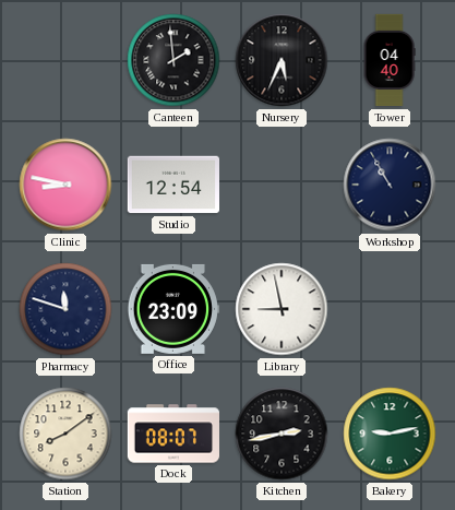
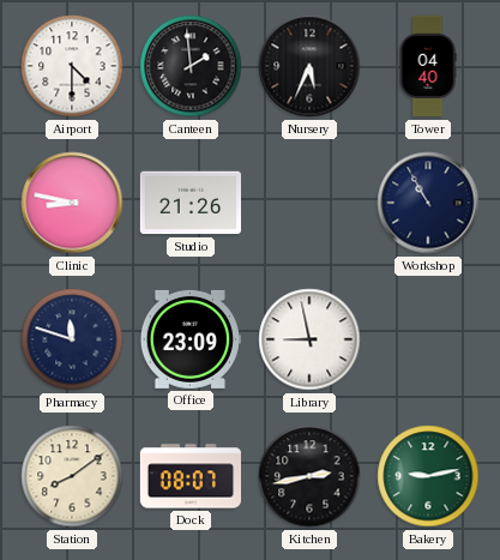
Airport: none -> 4:30
Studio: 12:54 -> 21:26
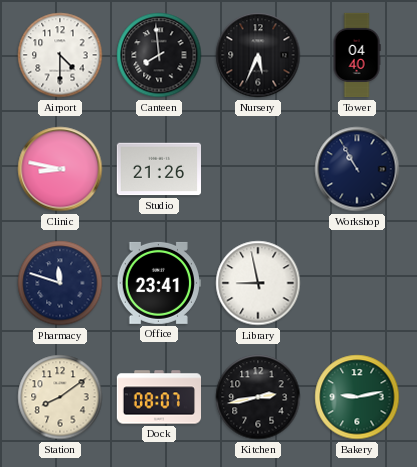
Canteen: 1:59 -> 7:59
Office: 23:09 -> 23:41
